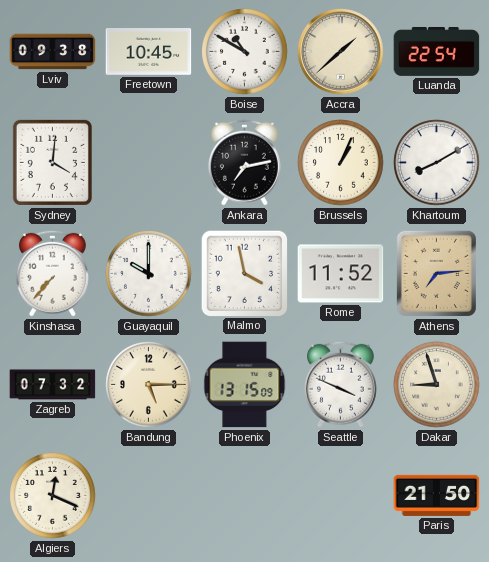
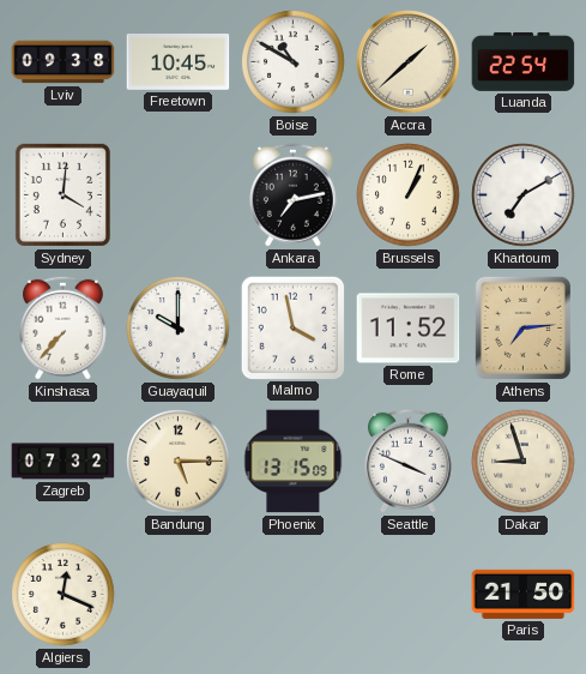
Khartoum: 8:10 -> 7:10
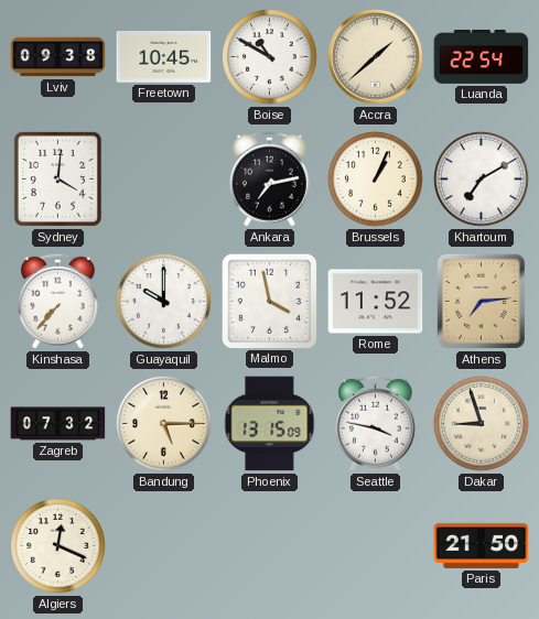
Seattle: 3:49 -> 3:47
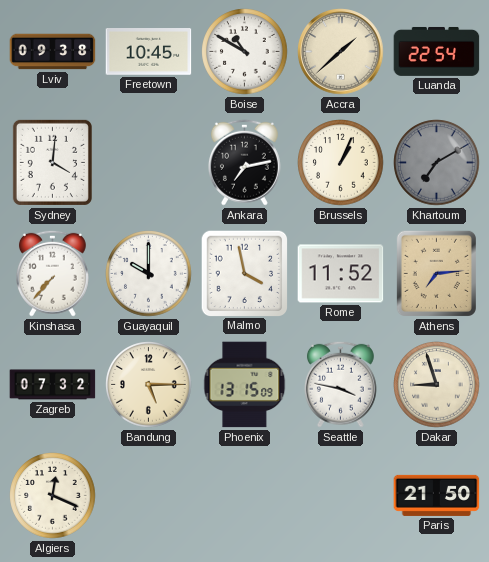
Khartoum dial: white -> grey
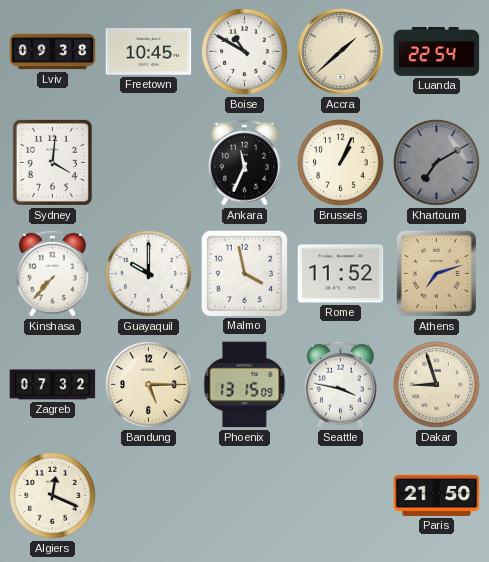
Ankara: 7:13 -> 11:34
Athens: 7:14 -> 7:12
